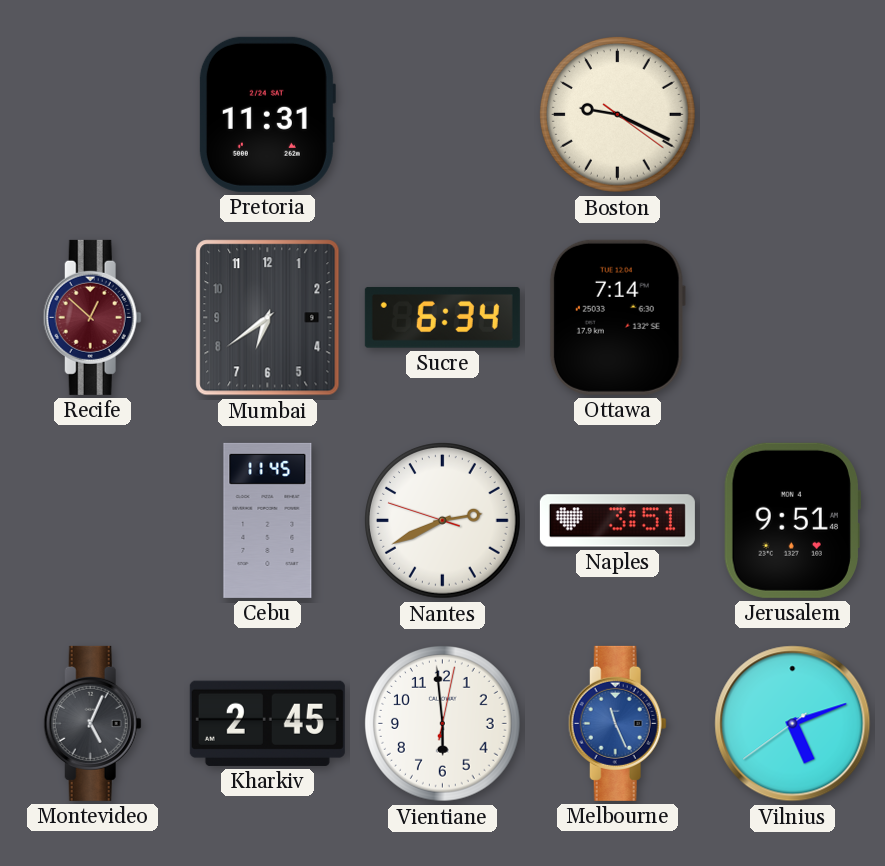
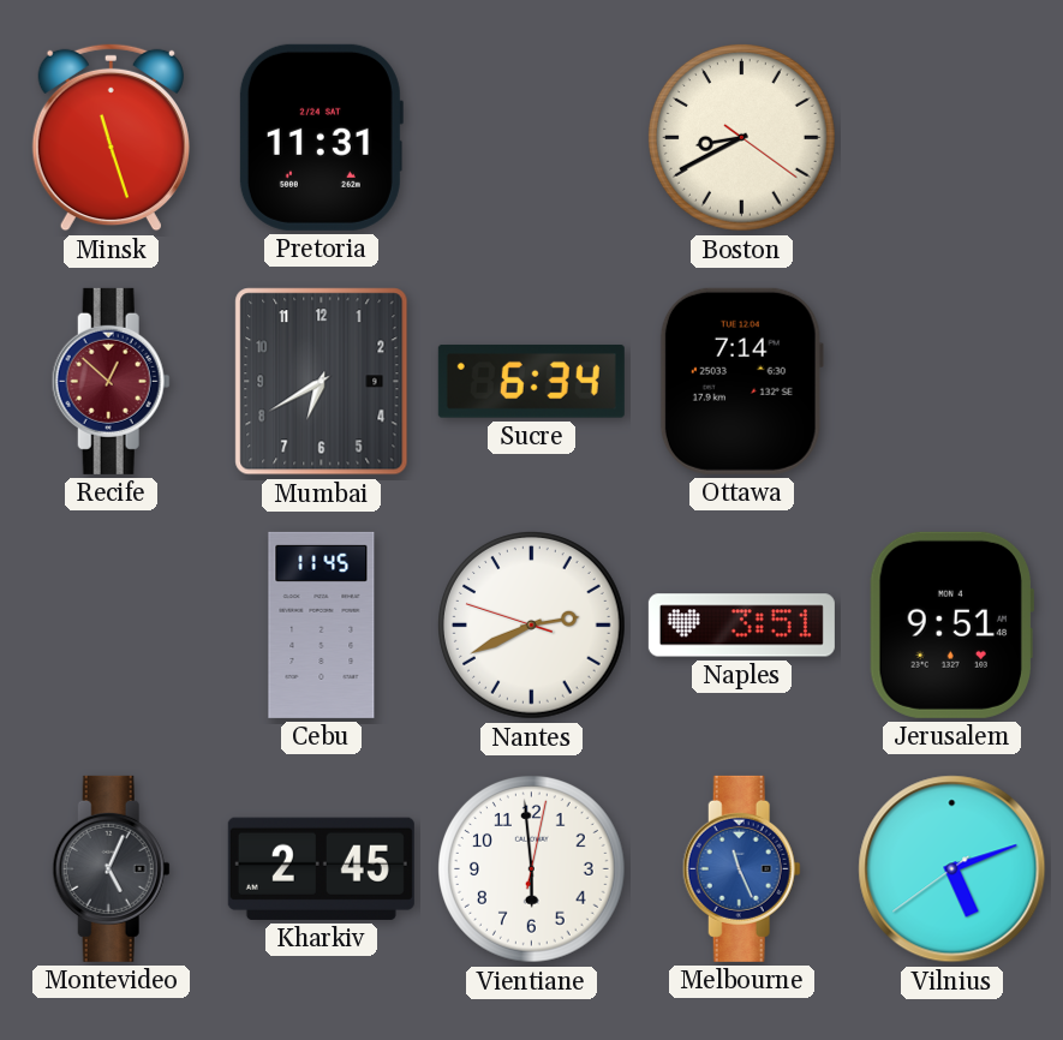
Minsk: none -> 11:27
Boston: 9:19 -> 8:40
Mumbai: 6:39 -> 6:40
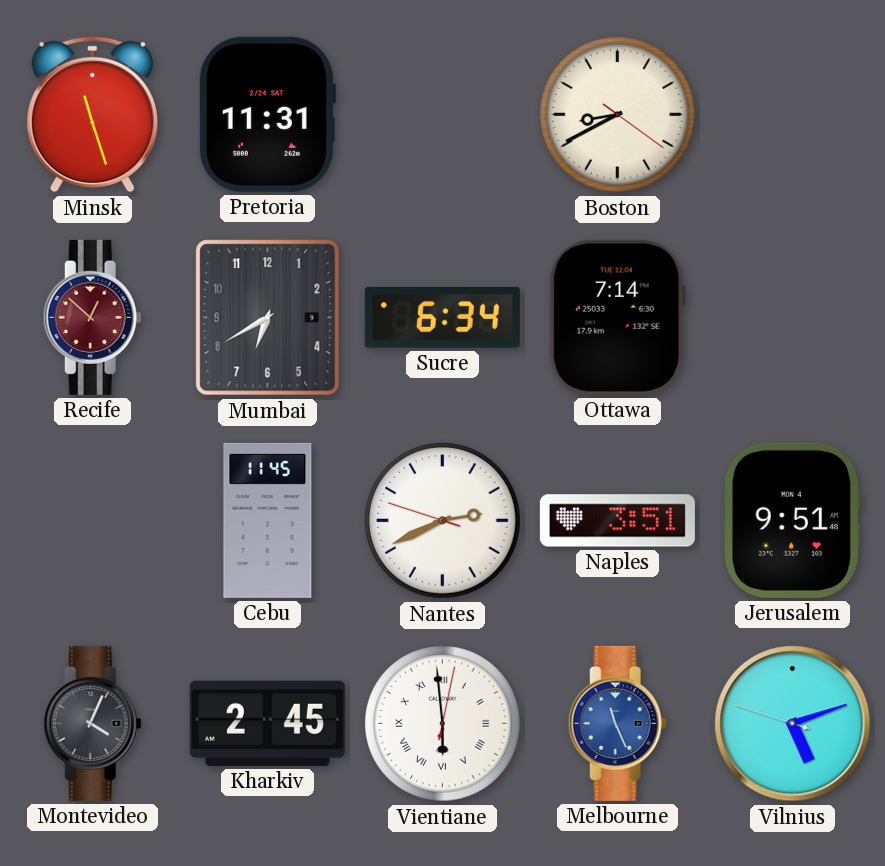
Montevideo: 5:04 -> 4:04
Vientiane numerals: Arabic -> Roman
Vilnius: 5:11:39 -> 5:11:48
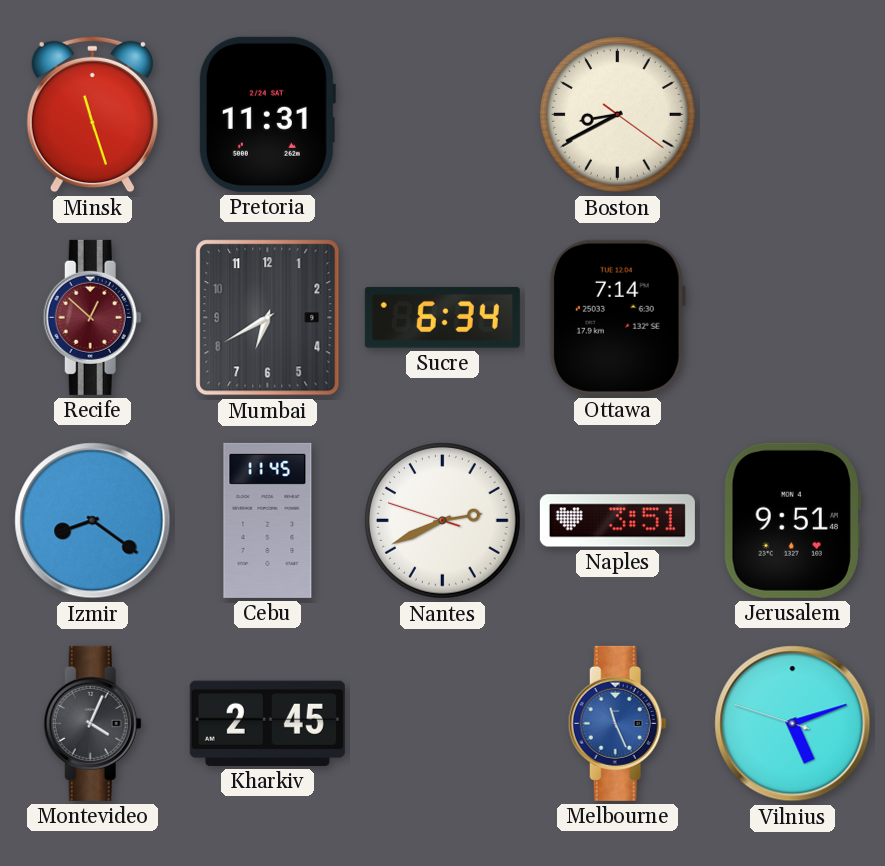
Izmir: none -> 8:21
Vientiane: 5:59 -> none
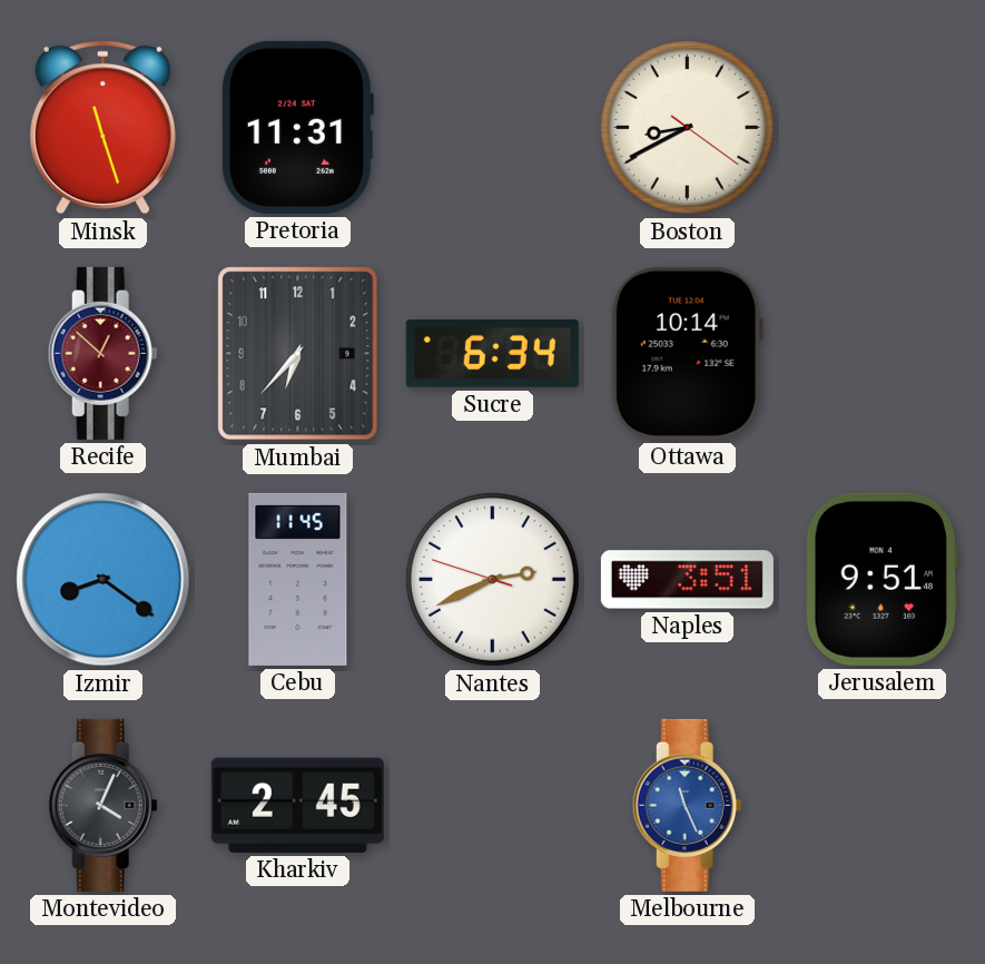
Mumbai: 6:40 -> 6:37
Ottawa: 7:14 -> 10:14
Vilnius: 5:11 -> none
